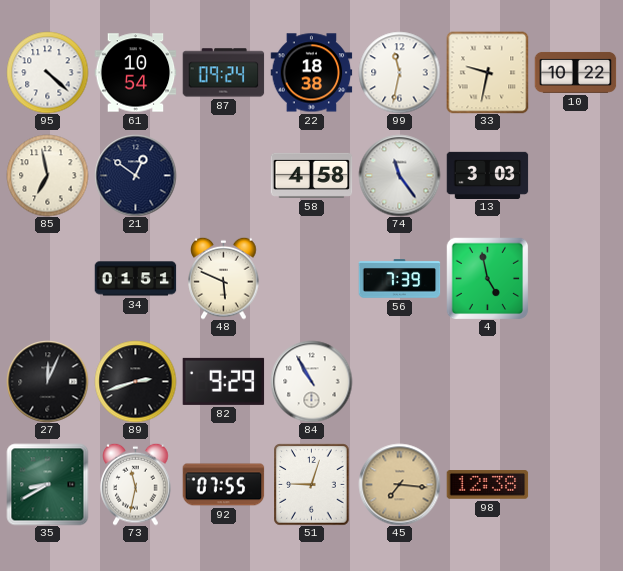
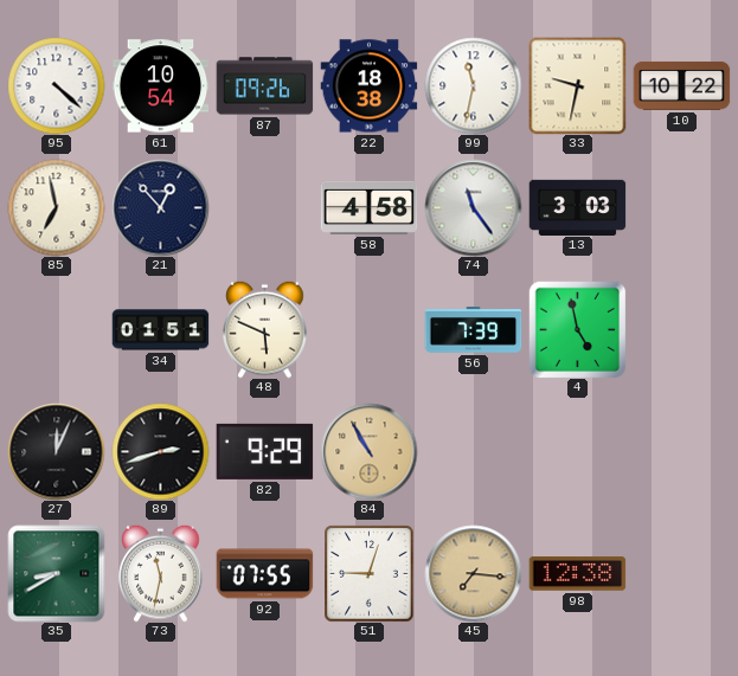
87: 09:24 -> 09:26
21: 12:51 -> 12:53
84 dial: white -> champagne
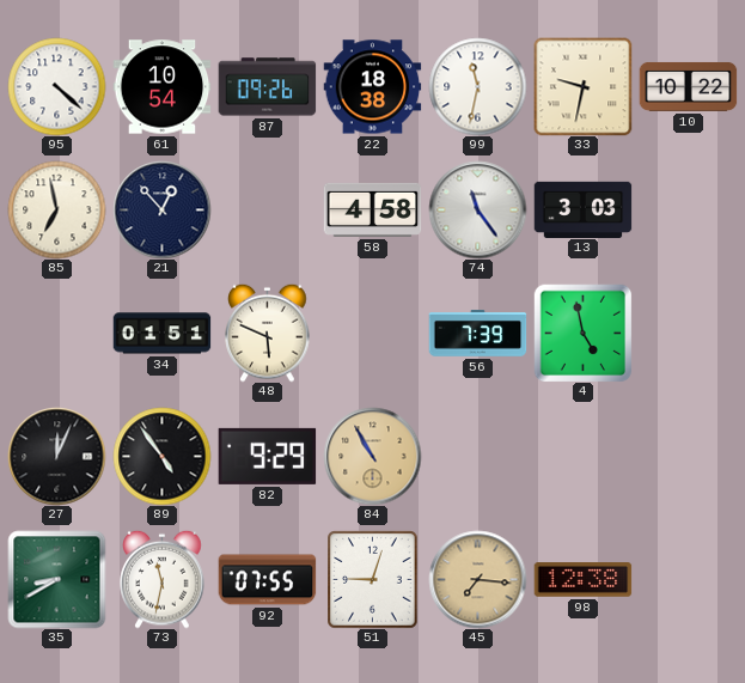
89: 2:42 -> 4:54
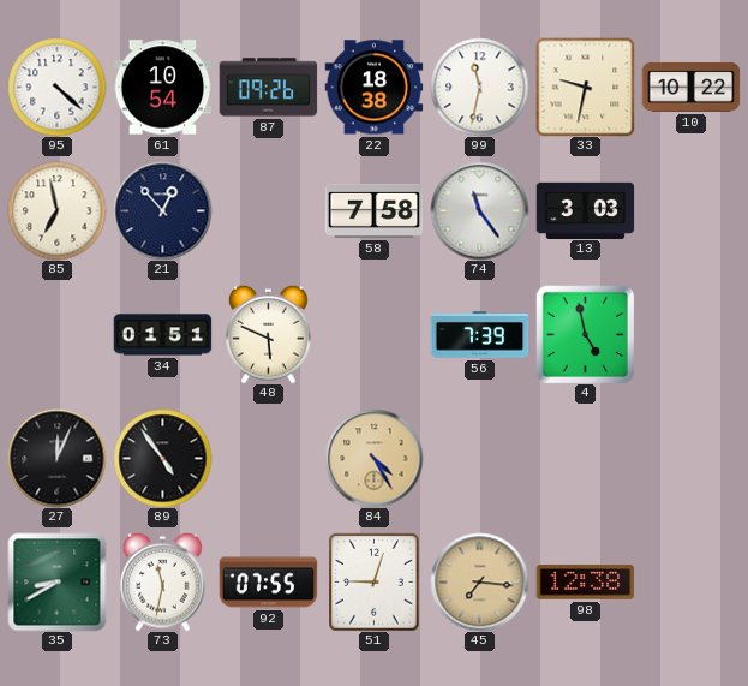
58: 4:58 -> 7:58
82: 9:29 -> none
84: 10:55 -> 4:25
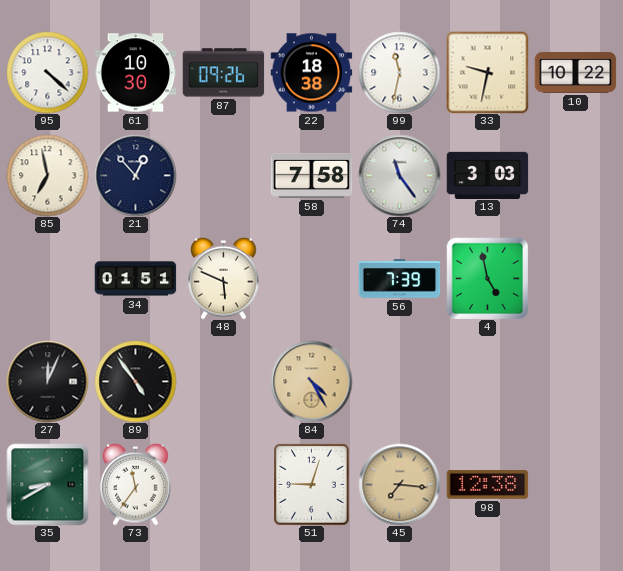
61: 10:54 -> 10:30
73: 11:32 -> 11:36
92: 07:55 -> none
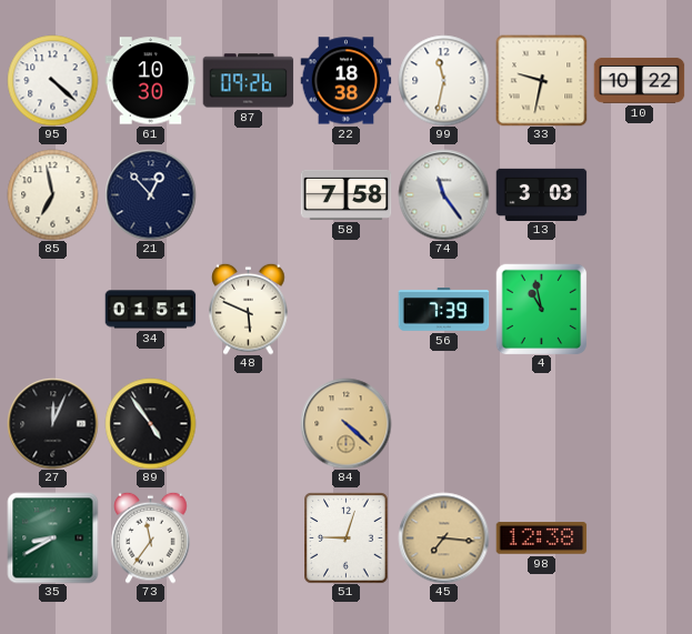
4: 4:58 -> 10:58
84: 4:25 -> 4:22
